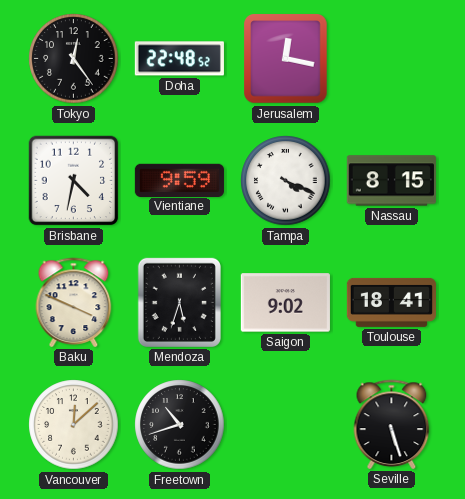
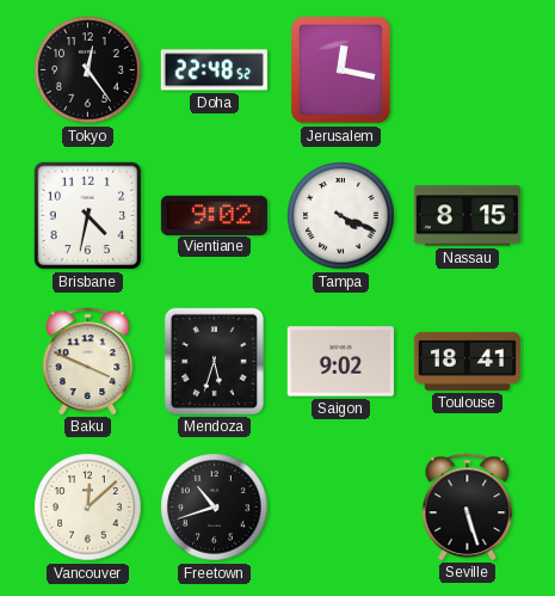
Vientiane: 9:59 -> 9:02
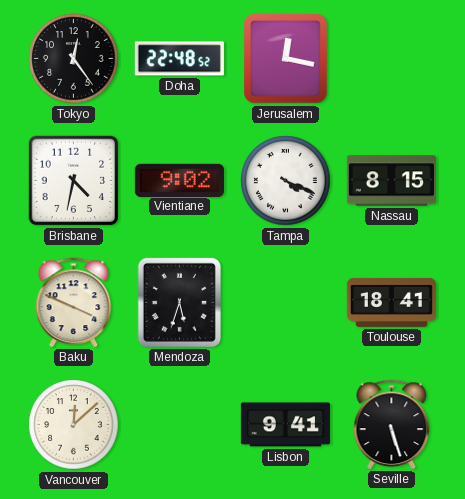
Saigon: 9:02 -> none
Freetown: 10:42 -> none
Lisbon: none -> 9:41
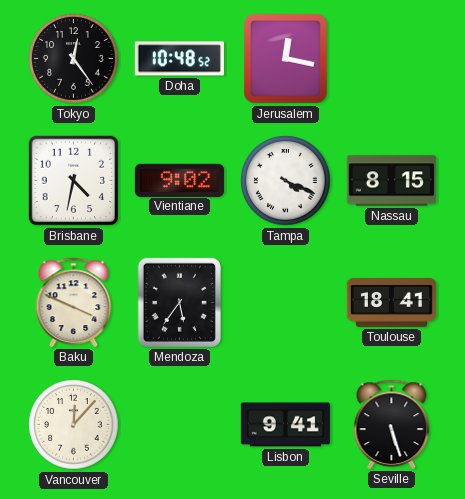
Doha: 22:48 -> 10:48
Mendoza: 5:33 -> 5:36
Vancouver: 12:08 -> 12:07
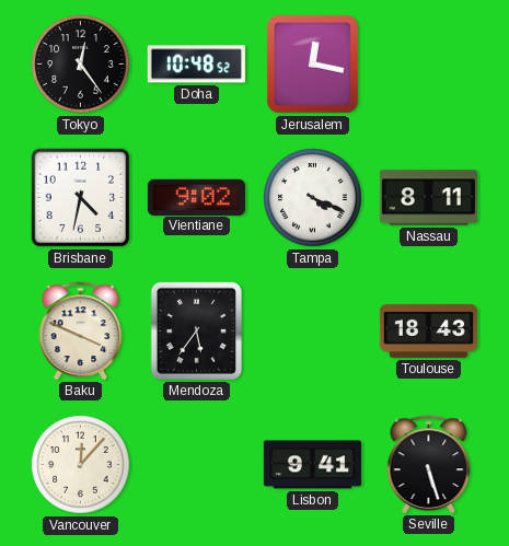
Nassau: 8:15 -> 8:11
Toulouse: 18:41 -> 18:43
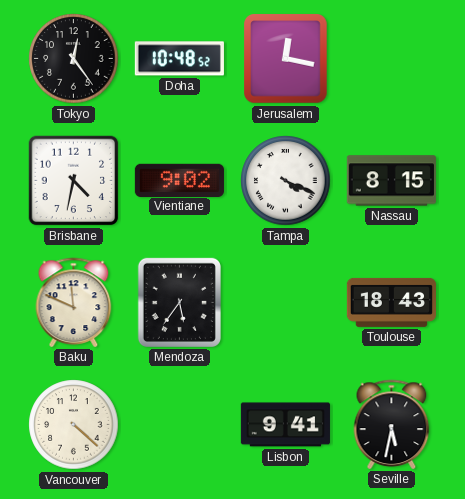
Nassau: 8:11 -> 8:15
Baku: 3:49 -> 11:49
Vancouver: 12:07 -> 4:22
Seville: 5:27 -> 5:32
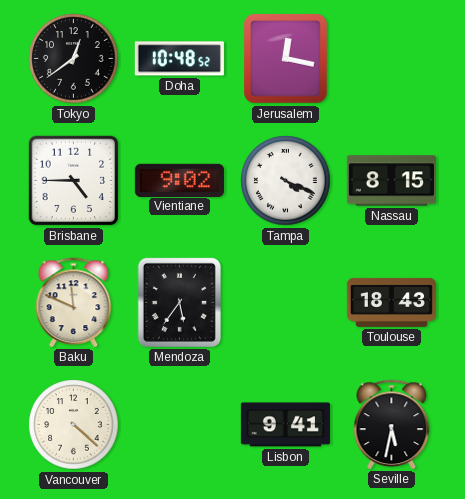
Tokyo: 12:24 -> 12:39
Brisbane: 4:32 -> 4:45
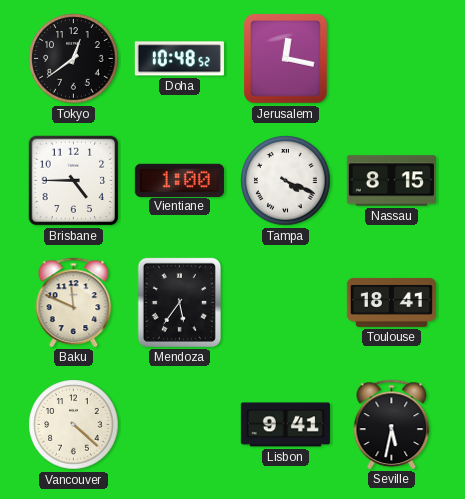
Vientiane: 9:02 -> 1:00
Toulouse: 18:43 -> 18:41
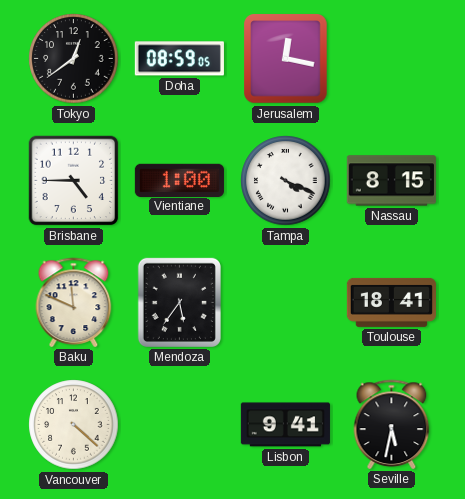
Doha: 10:48 -> 08:59
